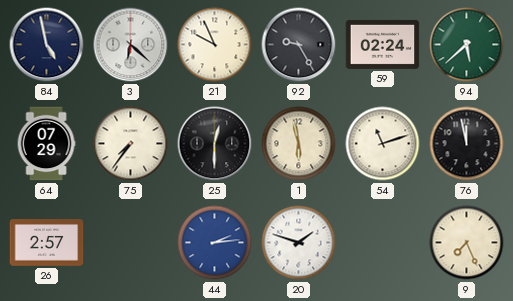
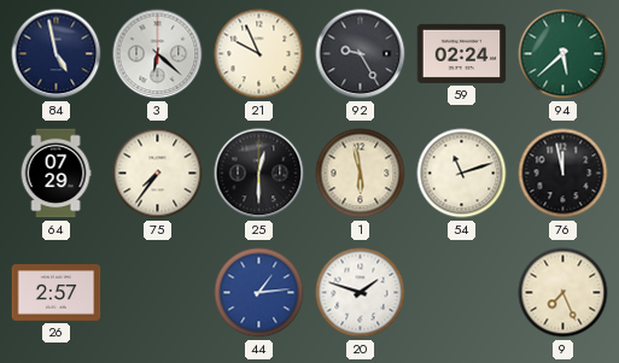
44: 2:14 -> 1:14
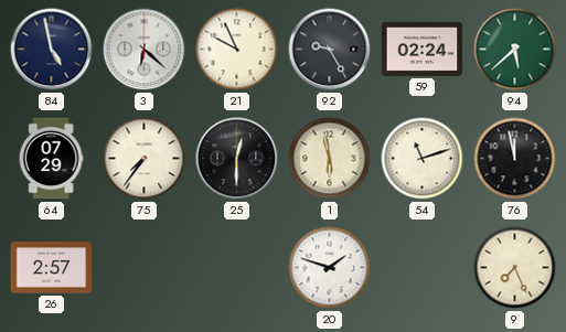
44: 1:14 -> none
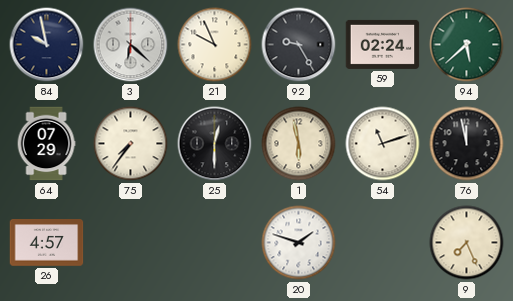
84: 4:58 -> 9:58
26: 2:57 -> 4:57
